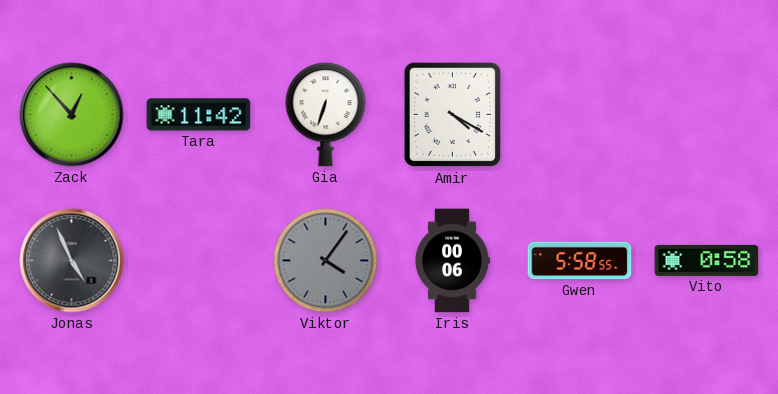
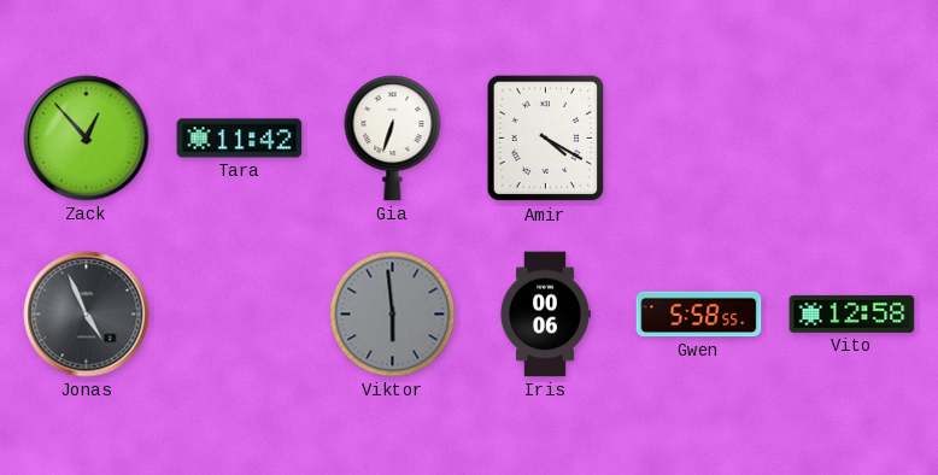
Viktor: 4:06 -> 5:59
Vito: 0:58 -> 12:58
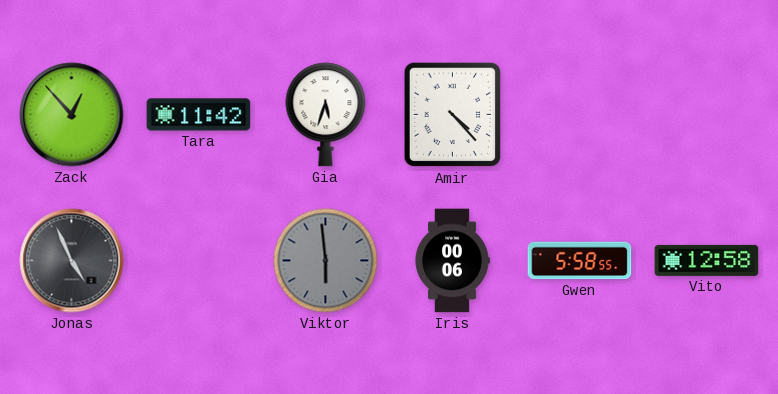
Gia: 6:33 -> 5:33
Amir: 4:20 -> 4:23
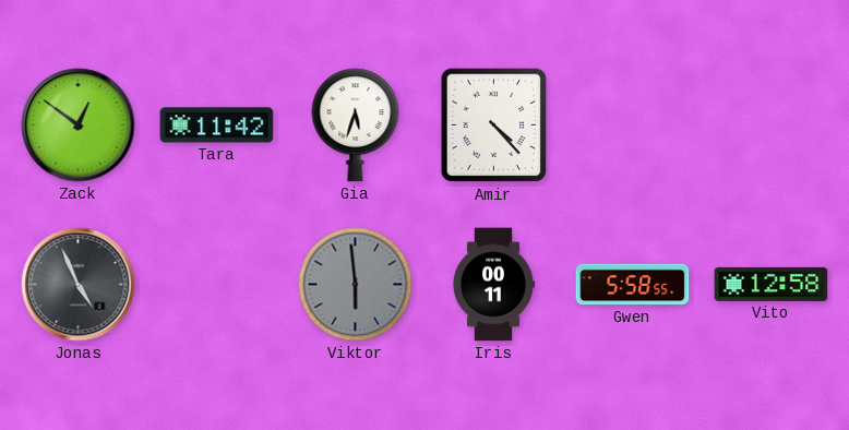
Zack: 12:53 -> 12:51
Iris: 00:06 -> 00:11
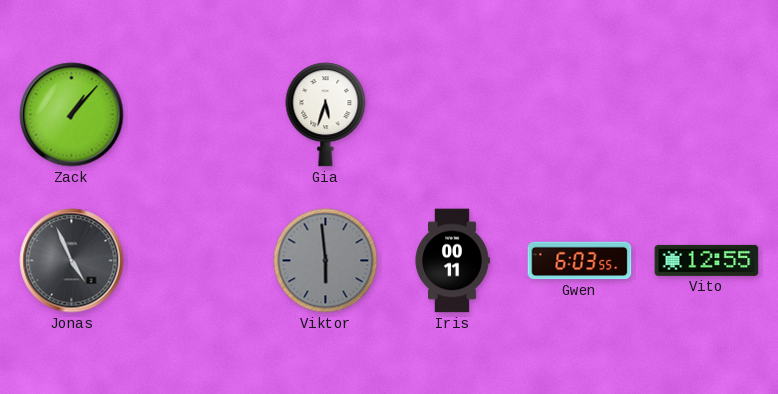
Zack: 12:51 -> 1:07
Tara: 11:42 -> none
Amir: 4:23 -> none
Gwen: 5:58 -> 6:03
Vito: 12:58 -> 12:55
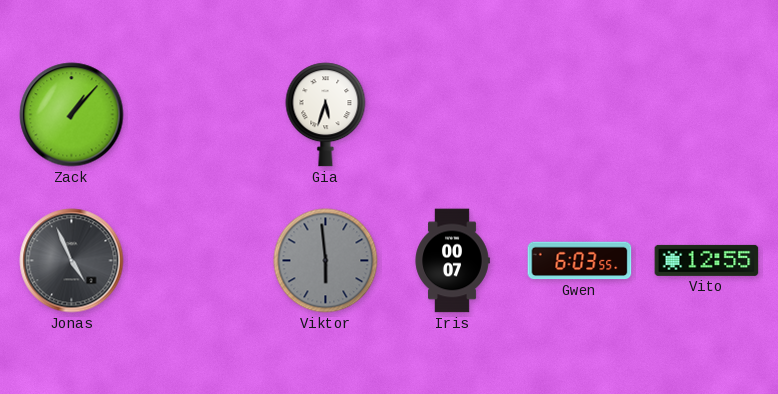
Iris: 00:11 -> 00:07
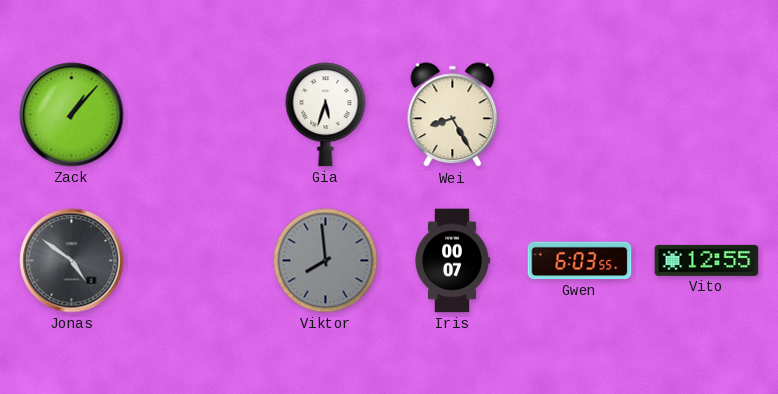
Wei: none -> 8:25
Jonas: 4:56 -> 4:51
Viktor: 5:59 -> 7:59
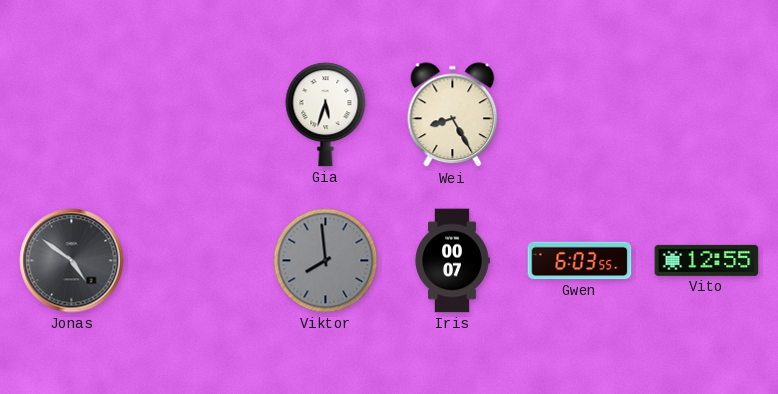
Zack: 1:07 -> none
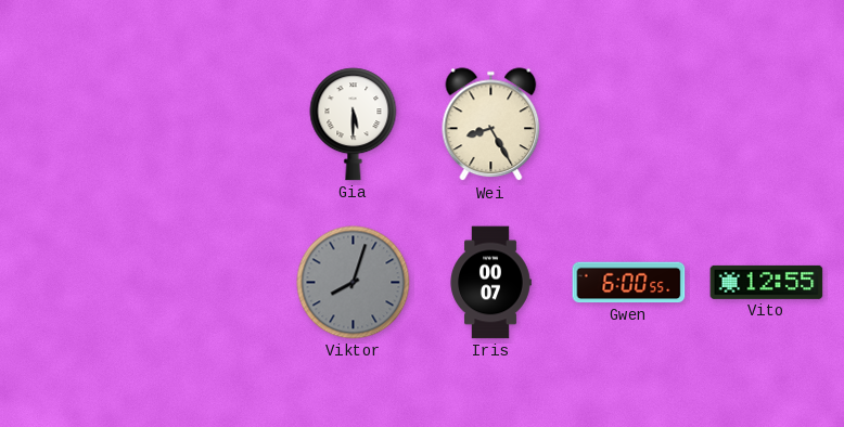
Gia: 5:33 -> 5:30
Jonas: 4:51 -> none
Viktor: 7:59 -> 8:03
Gwen: 6:03 -> 6:00
